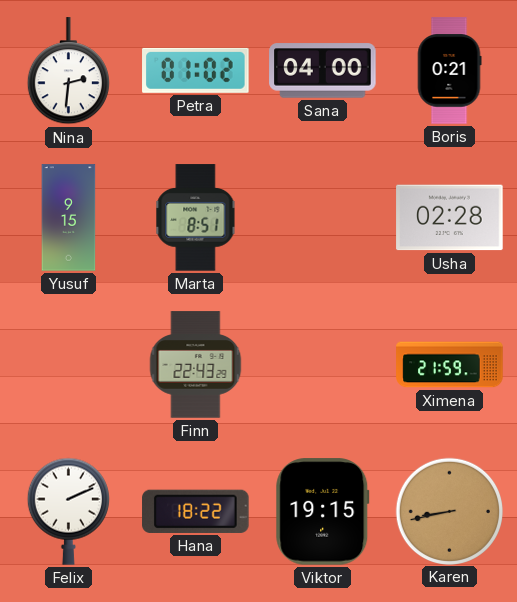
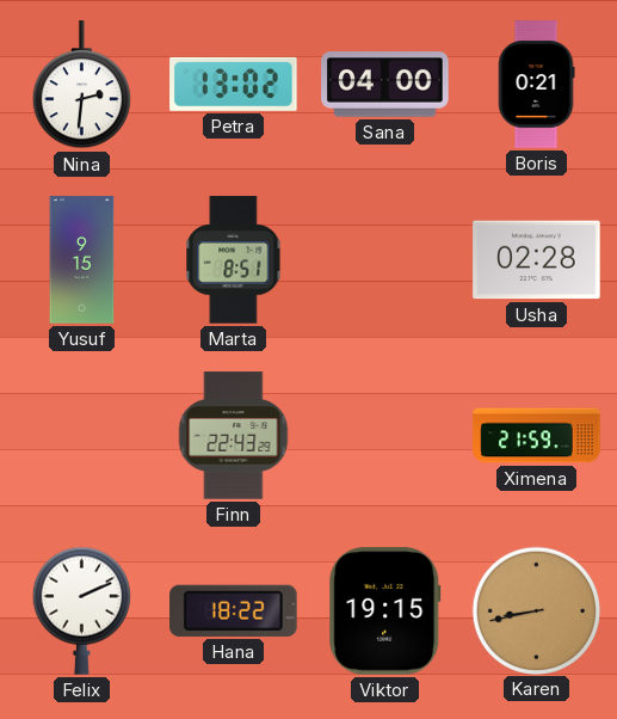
Petra: 01:02 -> 13:02
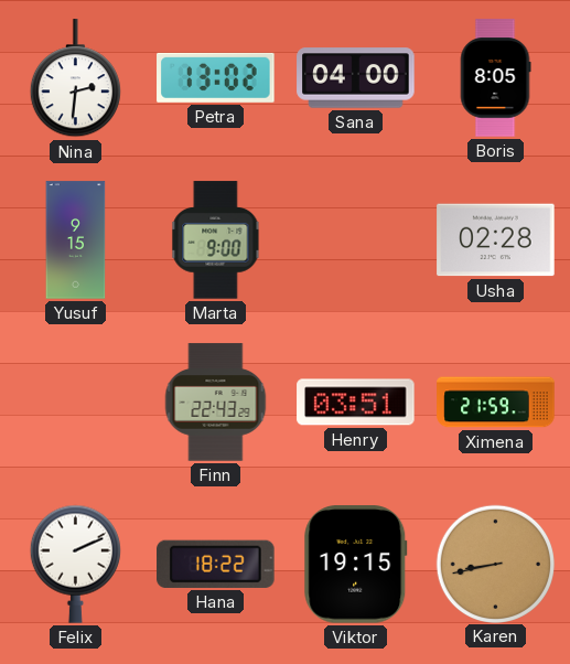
Boris: 0:21 -> 8:05
Marta: 8:51 -> 9:00
Henry: none -> 03:51
